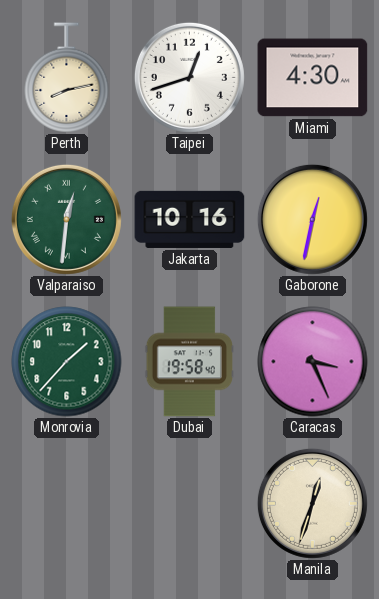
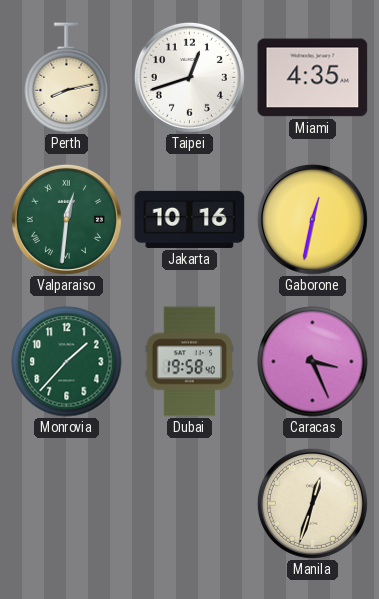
Miami: 4:30 -> 4:35
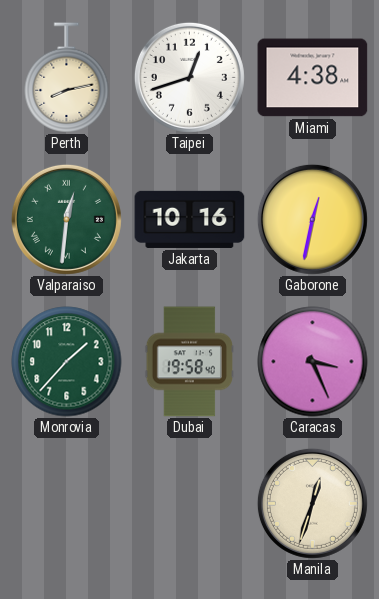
Miami: 4:35 -> 4:38
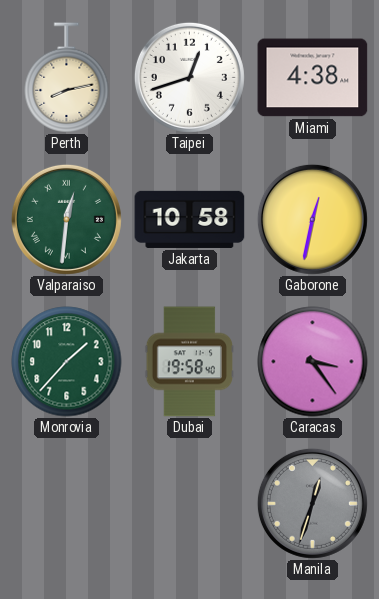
Jakarta: 10:16 -> 10:58
Caracas: 3:26 -> 3:24
Manila dial: cream -> grey
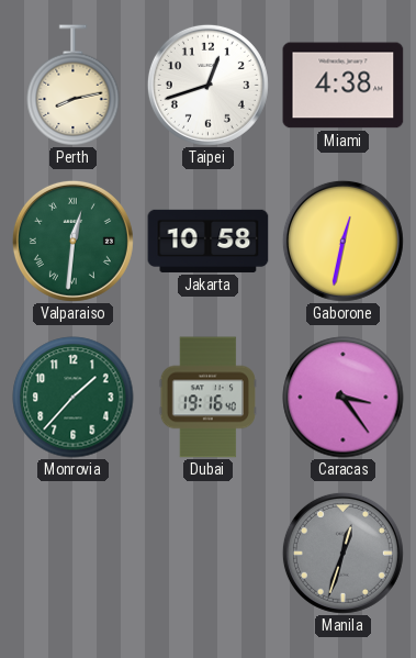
Dubai: 19:58 -> 19:16
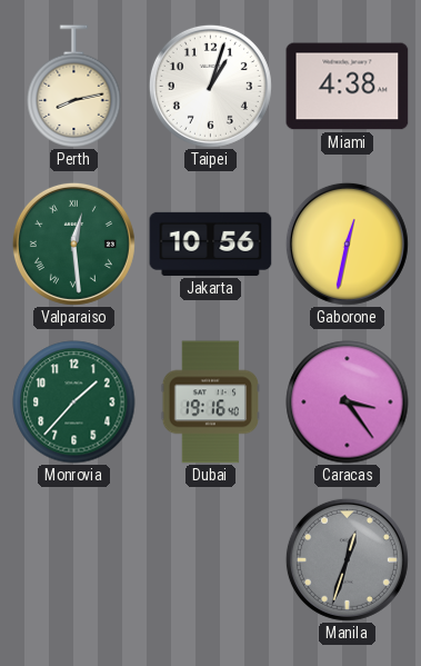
Taipei: 12:42 -> 1:03
Valparaiso: 12:31 -> 12:29
Jakarta: 10:58 -> 10:56
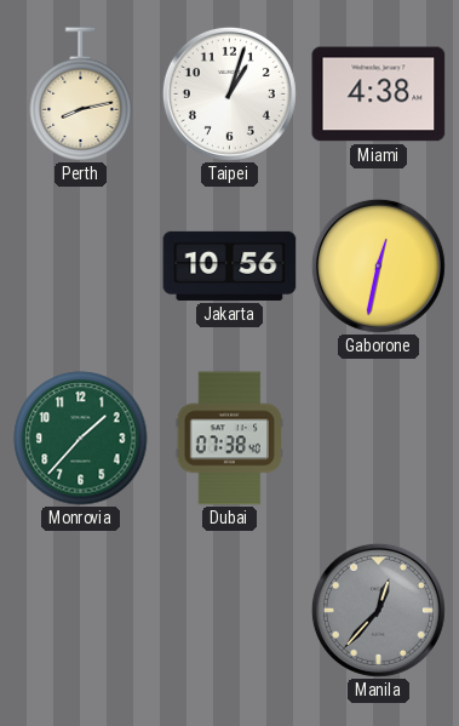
Valparaiso: 12:29 -> none
Dubai: 19:16 -> 07:38
Caracas: 3:24 -> none
Manila: 12:33 -> 12:37
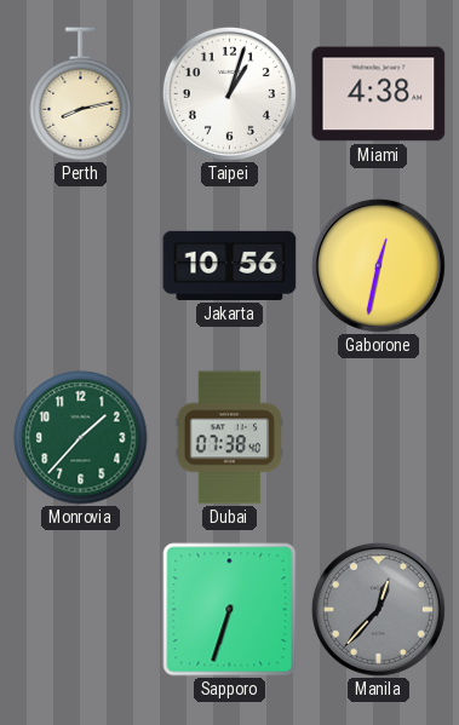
Sapporo: none -> 6:33
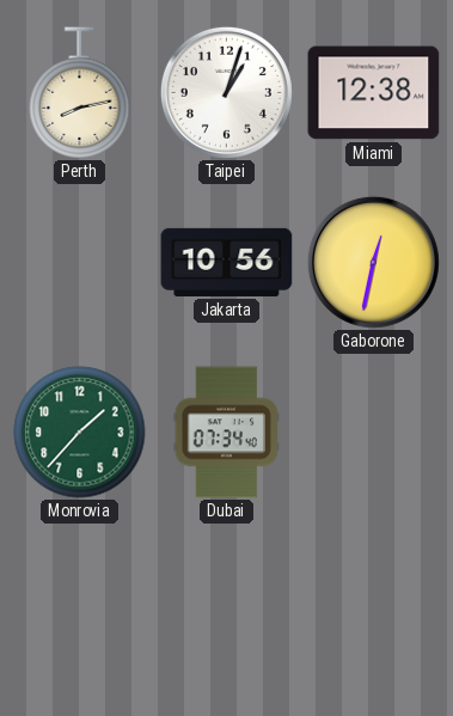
Miami: 4:38 -> 12:38
Dubai: 07:38 -> 07:34
Sapporo: 6:33 -> none
Manila: 12:37 -> none
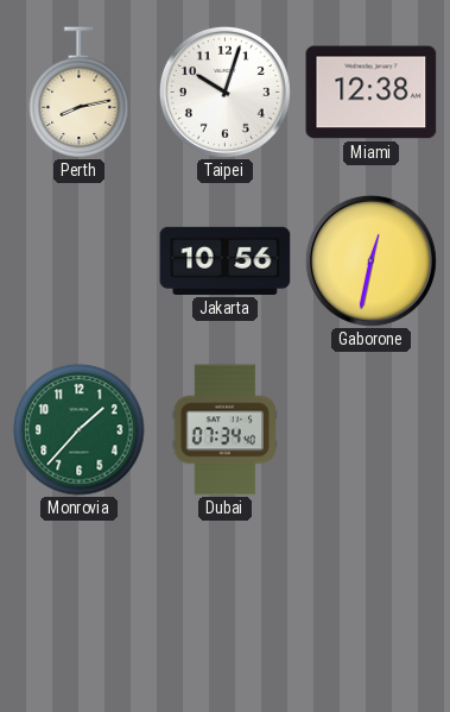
Taipei: 1:03 -> 10:03
